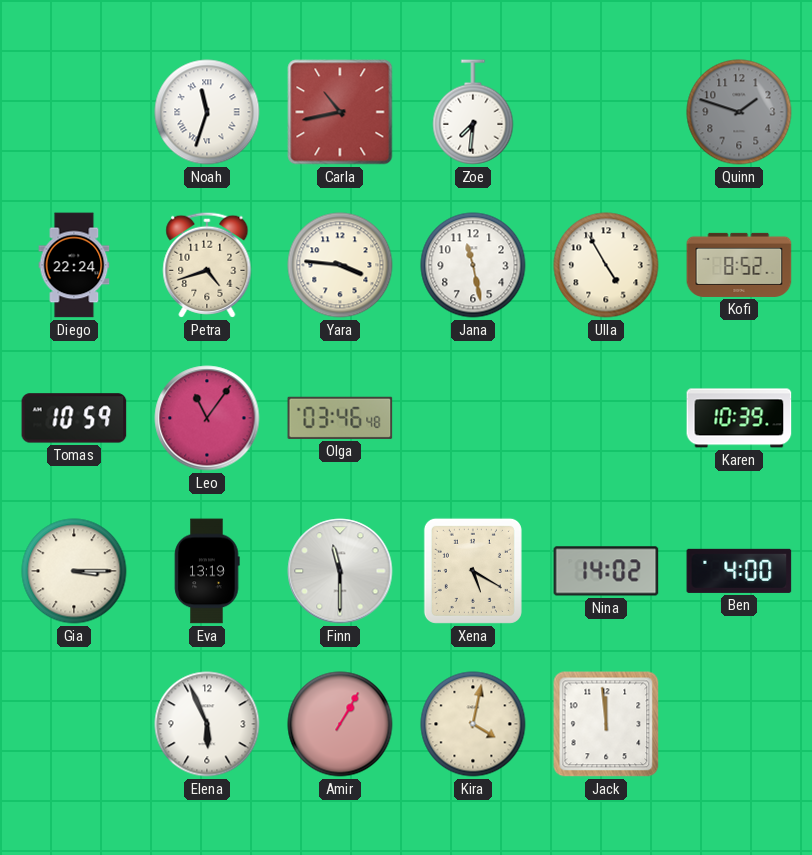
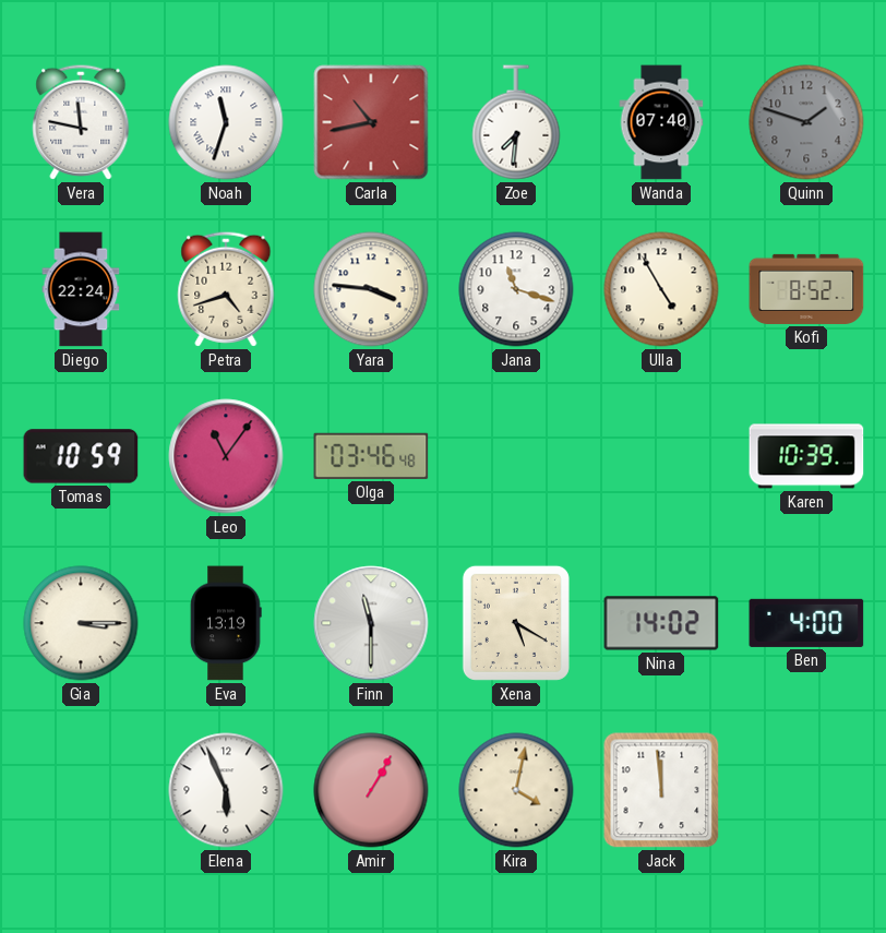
Vera: none -> 11:47
Wanda: none -> 07:40
Jana: 11:28 -> 11:18
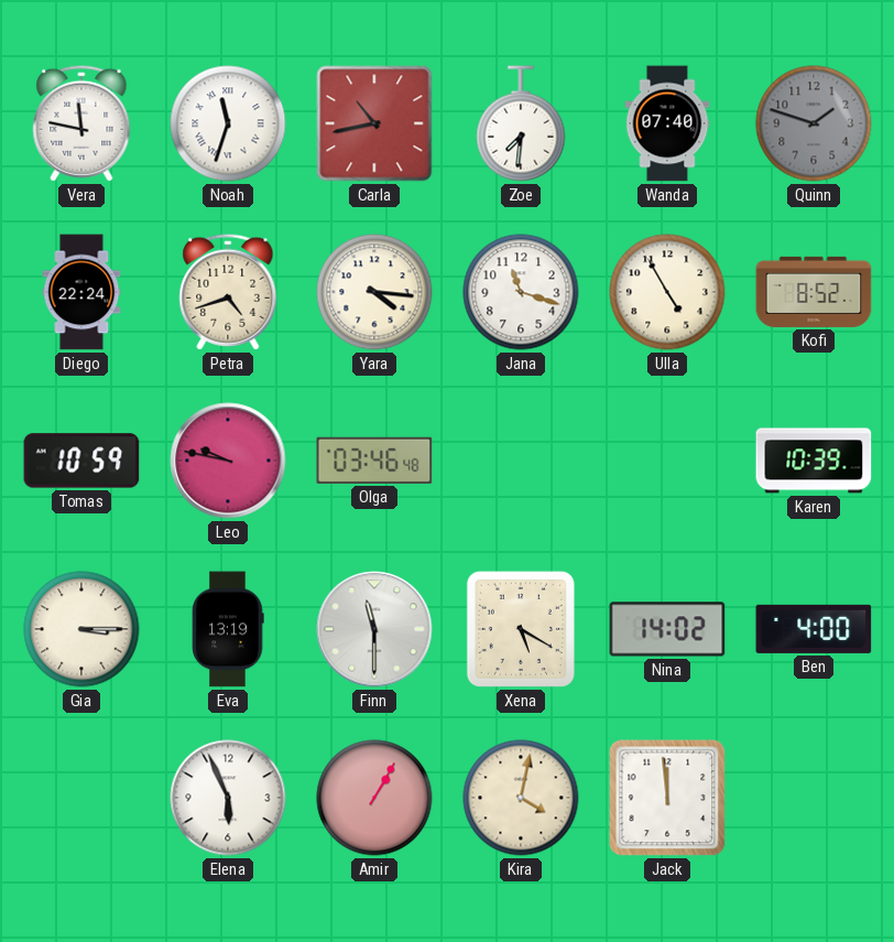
Yara: 3:46 -> 4:16
Leo: 11:06 -> 9:47
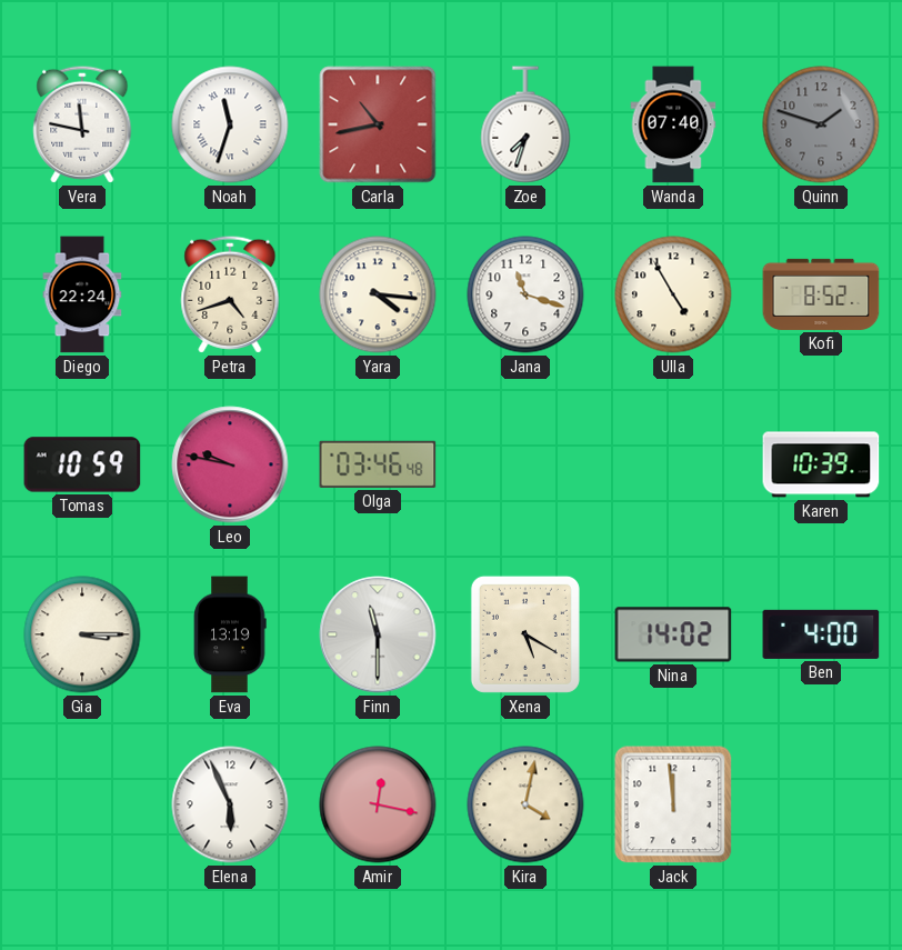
Zoe: 7:31 -> 7:33
Amir: 1:05 -> 12:17
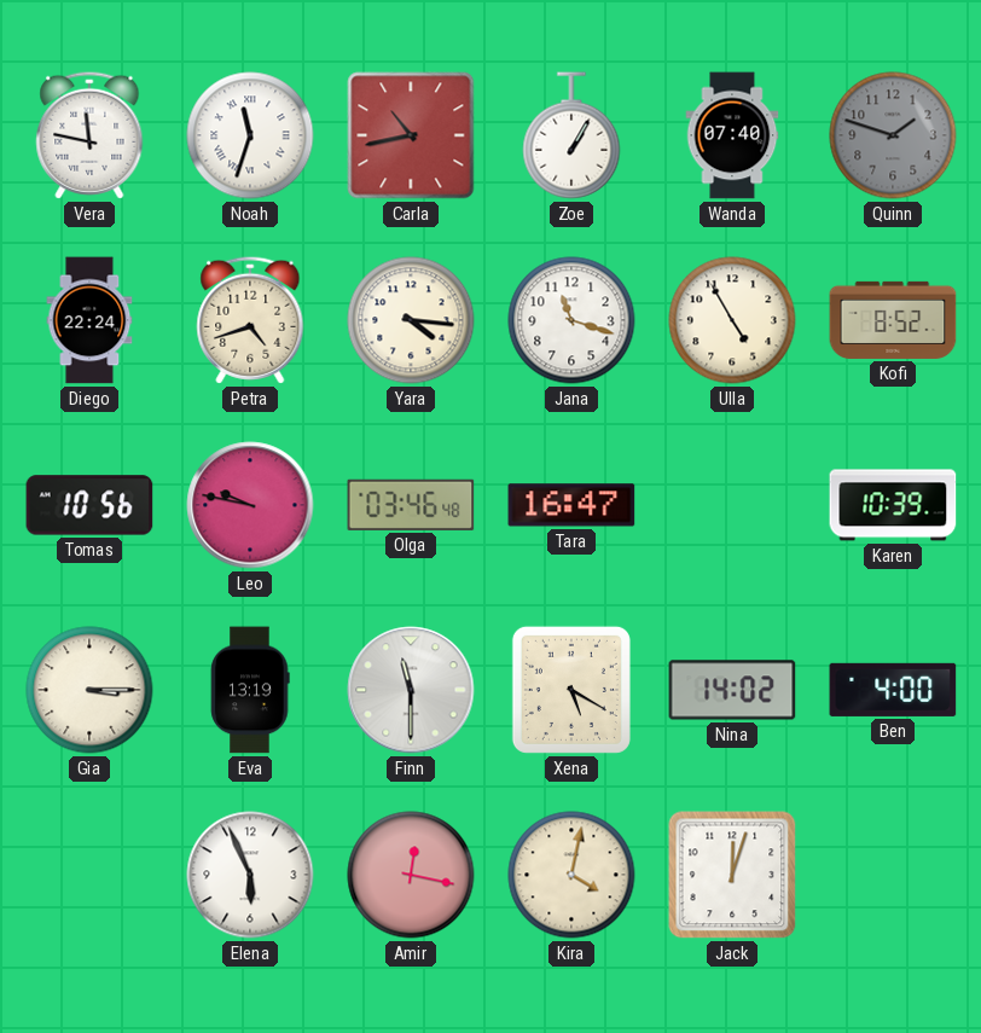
Zoe: 7:33 -> 1:05
Tomas: 10:59 -> 10:56
Tara: none -> 16:47
Jack: 11:59 -> 12:03
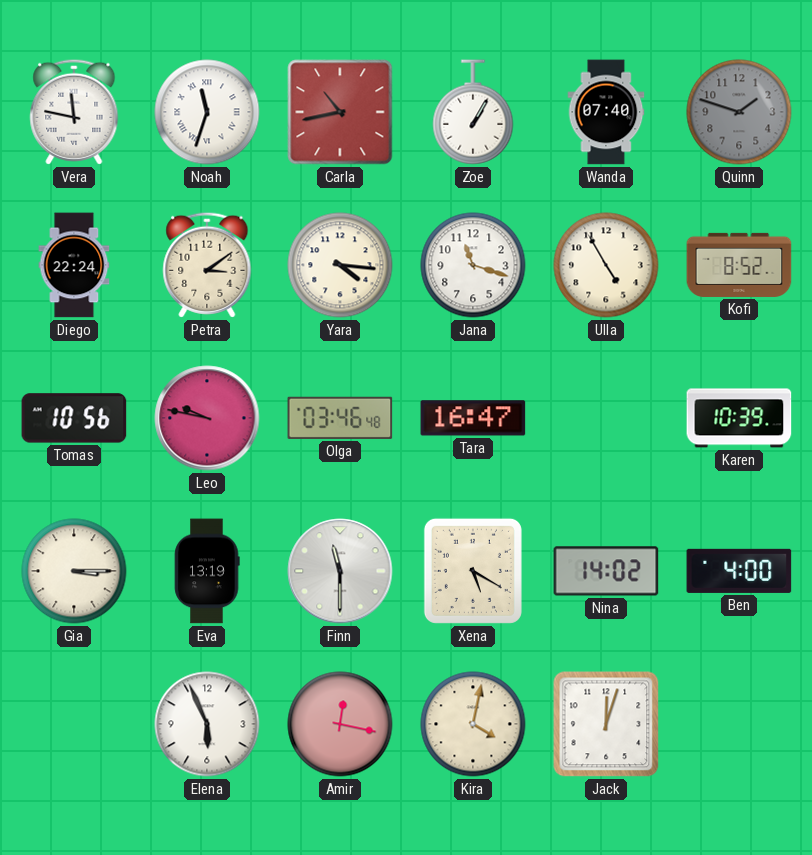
Petra: 4:42 -> 3:09
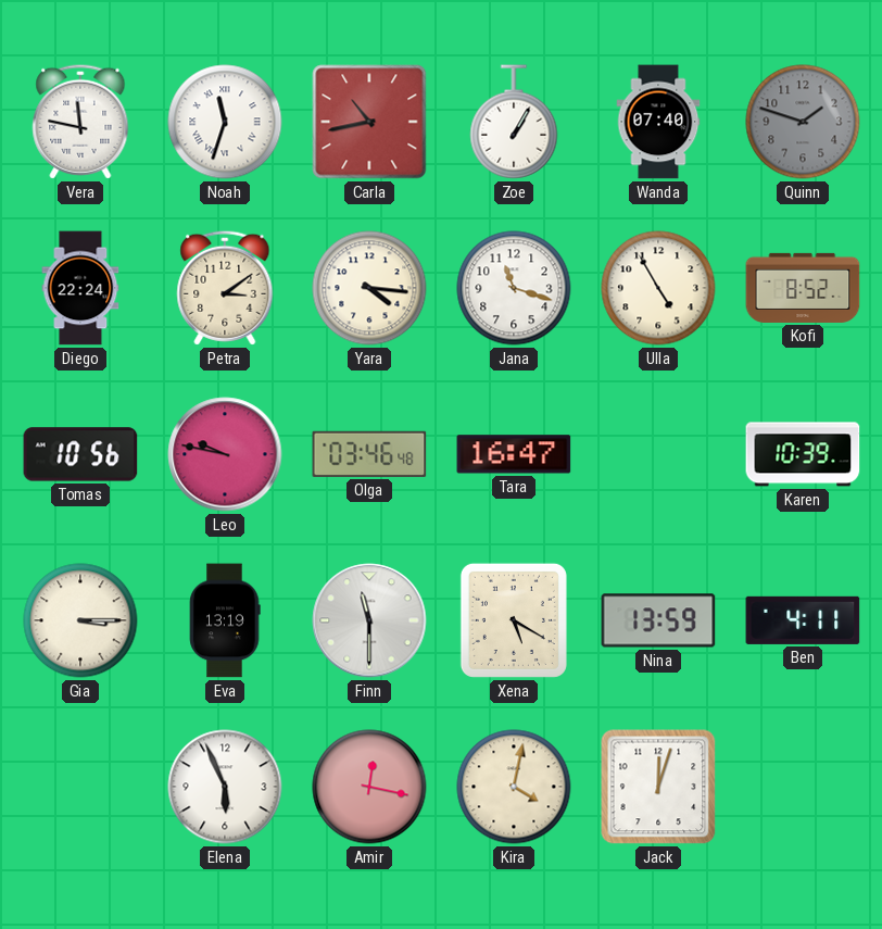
Nina: 14:02 -> 13:59
Ben: 4:00 -> 4:11
